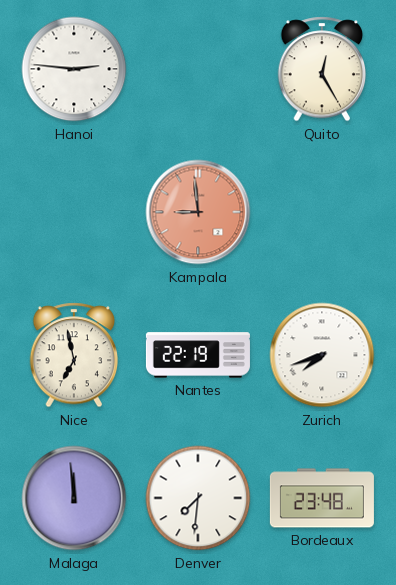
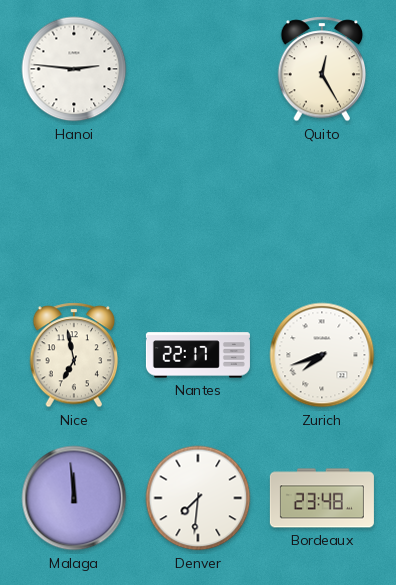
Kampala: 8:59 -> none
Nantes: 22:19 -> 22:17
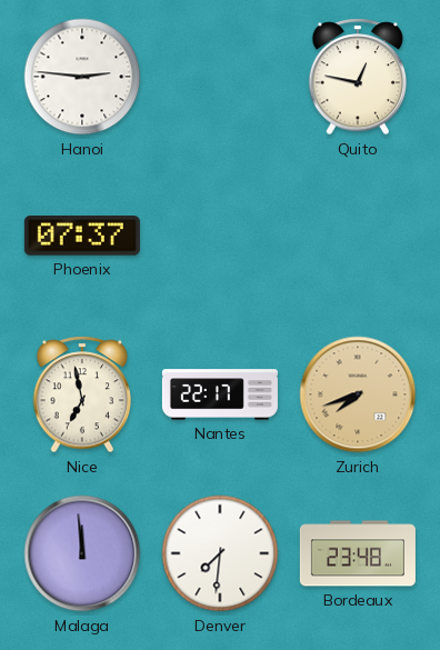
Quito: 12:25 -> 12:47
Phoenix: none -> 07:37
Zurich dial: white -> champagne
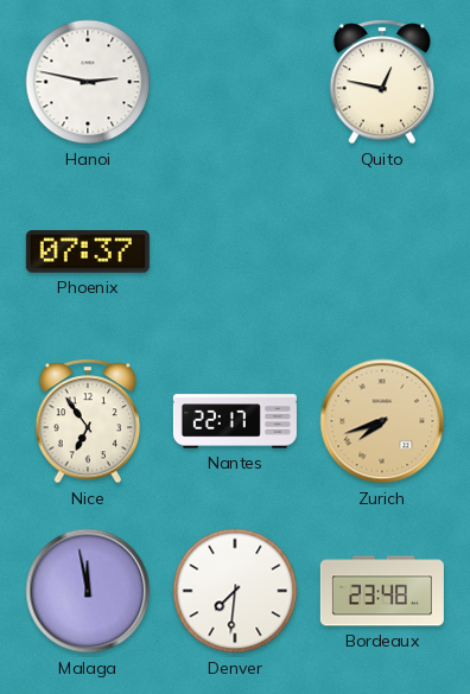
Hanoi: 2:46 -> 2:47
Nice: 6:58 -> 6:54
Malaga: 11:59 -> 11:58
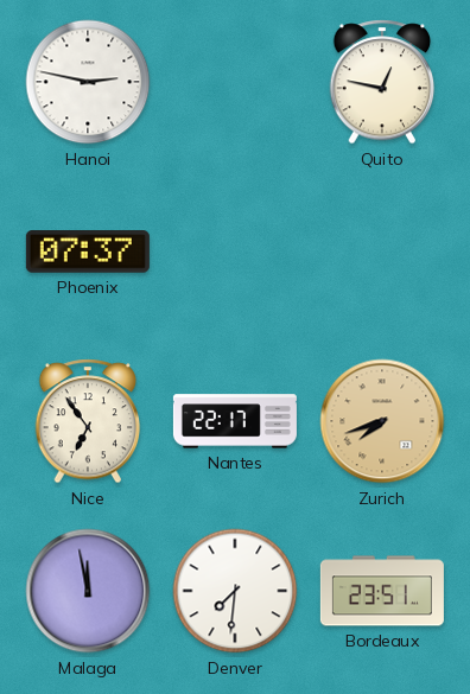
Bordeaux: 23:48 -> 23:51
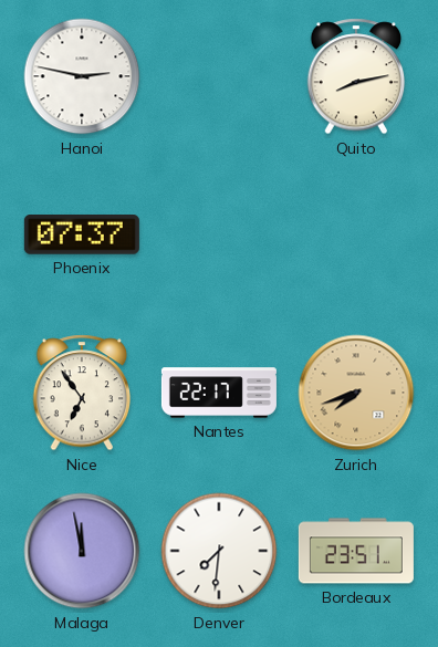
Quito: 12:47 -> 8:13
